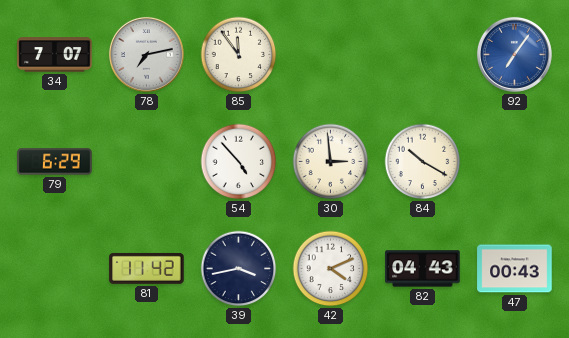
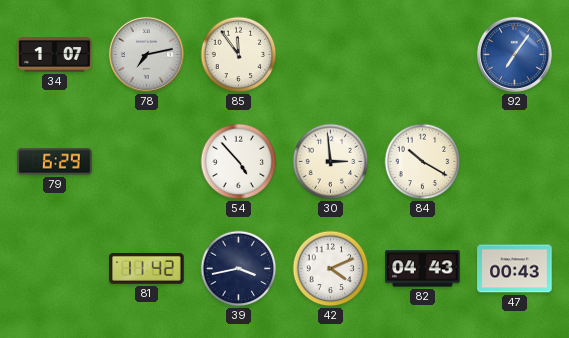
34: 7:07 -> 1:07
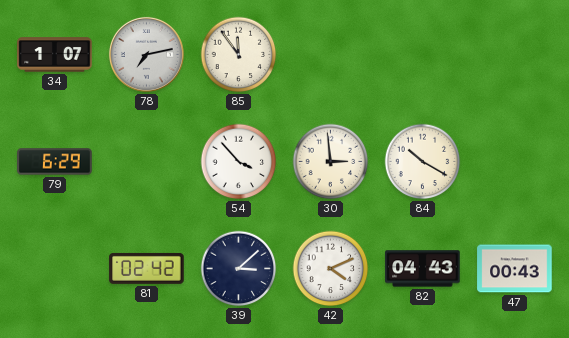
92: 7:06 -> none
54: 4:53 -> 3:53
81: 11:42 -> 02:42
39: 3:43 -> 3:08
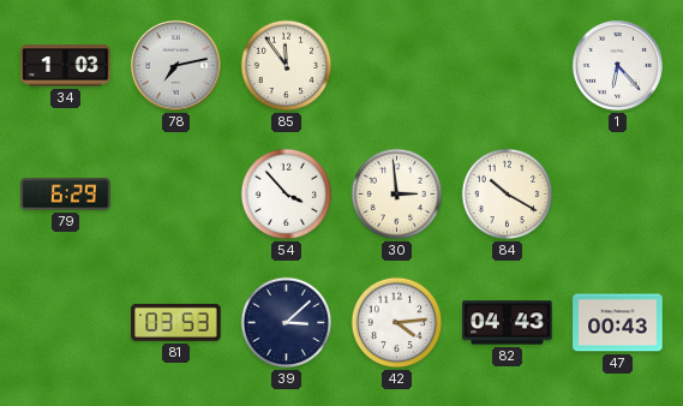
34: 1:07 -> 1:03
1: none -> 6:23
81: 02:42 -> 03:53
42: 4:11 -> 4:14
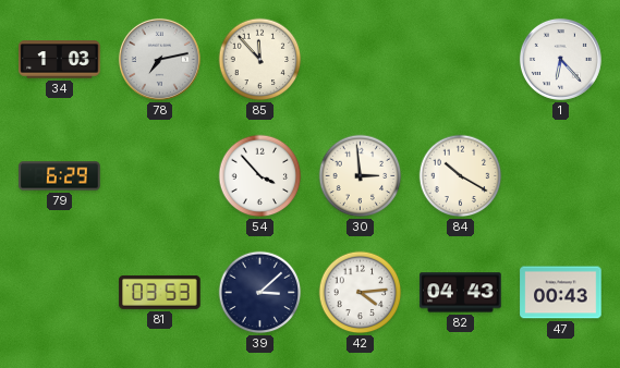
85: 11:54 -> 11:53
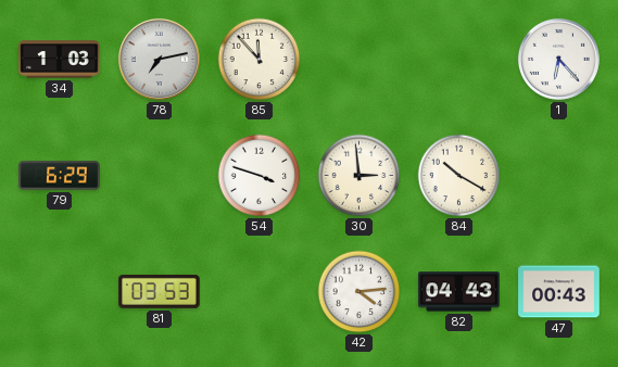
54: 3:53 -> 3:48
39: 3:08 -> none
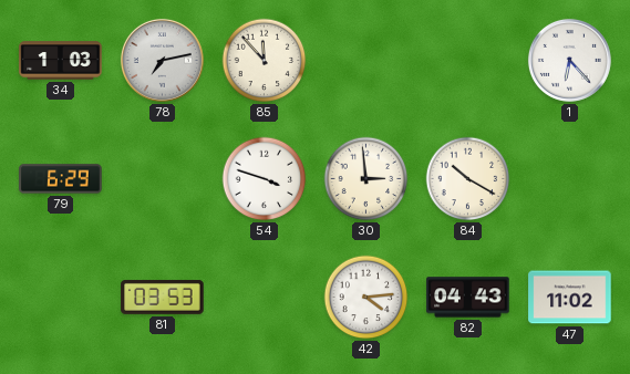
47: 00:43 -> 11:02
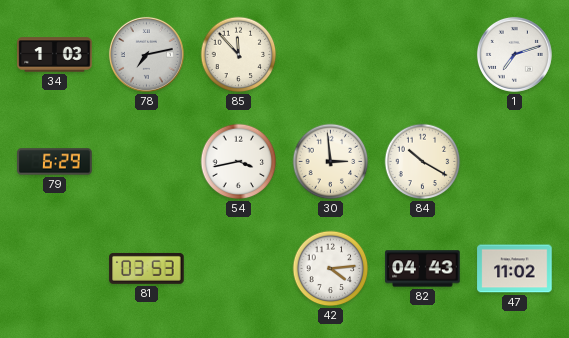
1: 6:23 -> 7:12
54: 3:48 -> 3:43
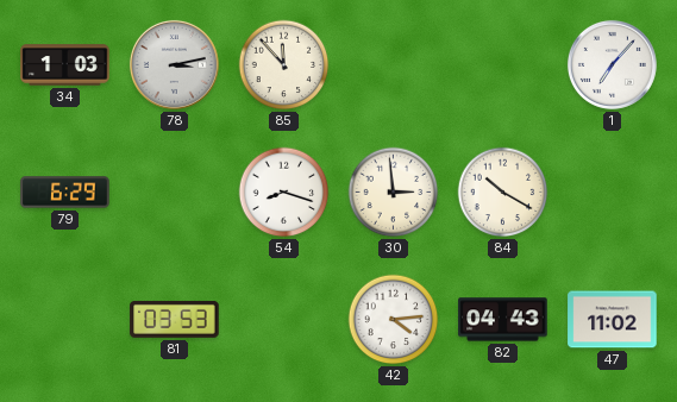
78: 7:13 -> 3:13
1: 7:12 -> 7:07
54: 3:43 -> 8:18
